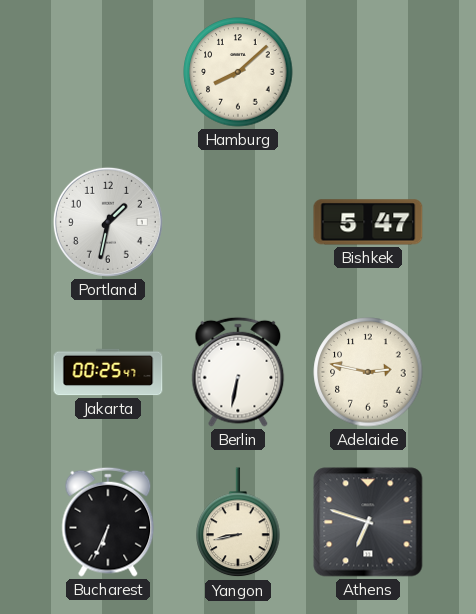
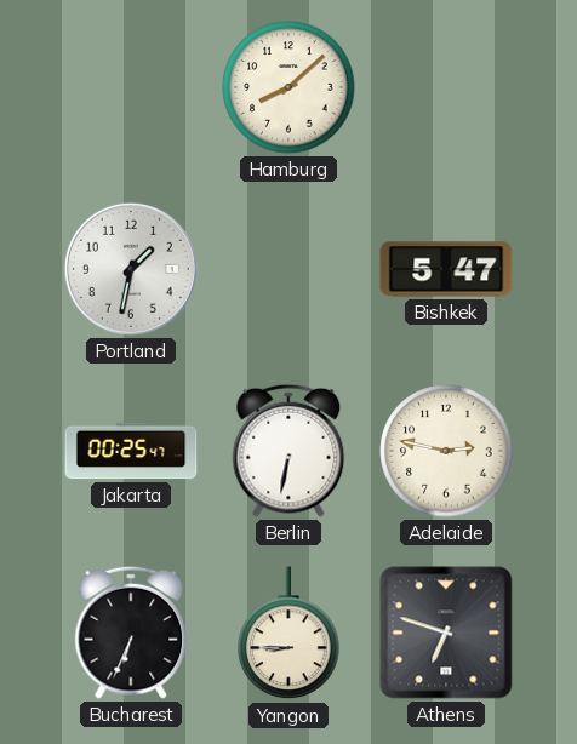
Yangon: 8:43 -> 8:45
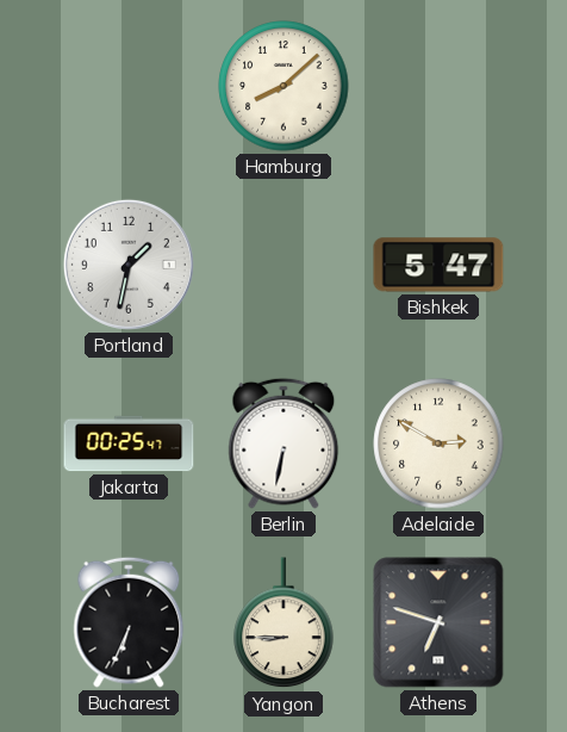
Adelaide: 2:47 -> 2:50
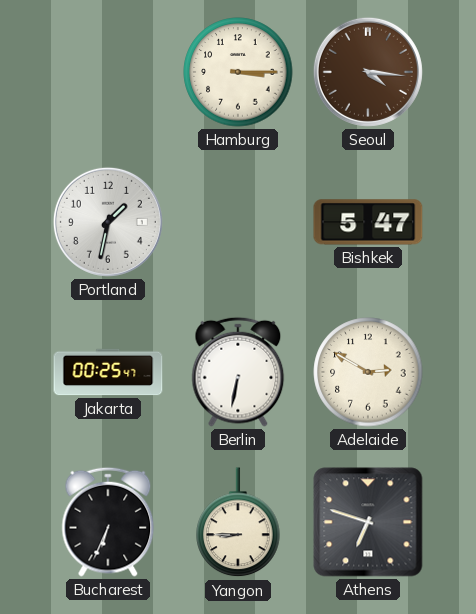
Hamburg: 8:08 -> 3:15
Seoul: none -> 4:16
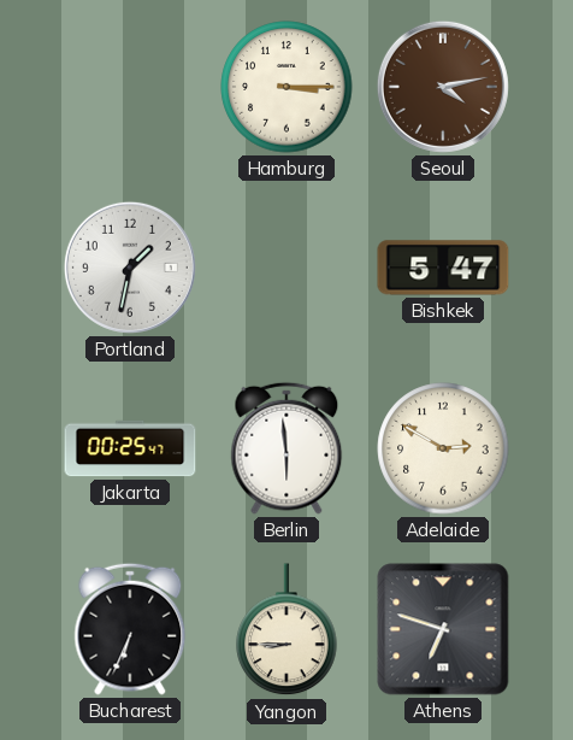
Seoul: 4:16 -> 4:13
Berlin: 6:32 -> 5:59
